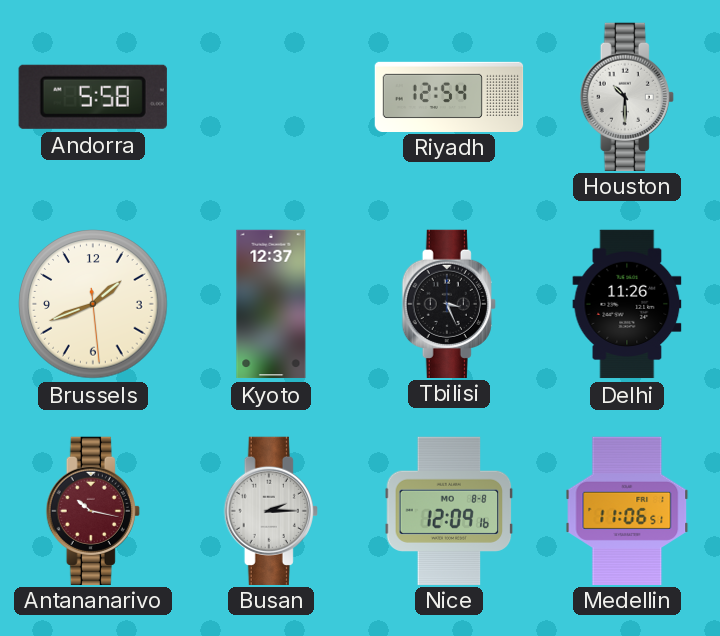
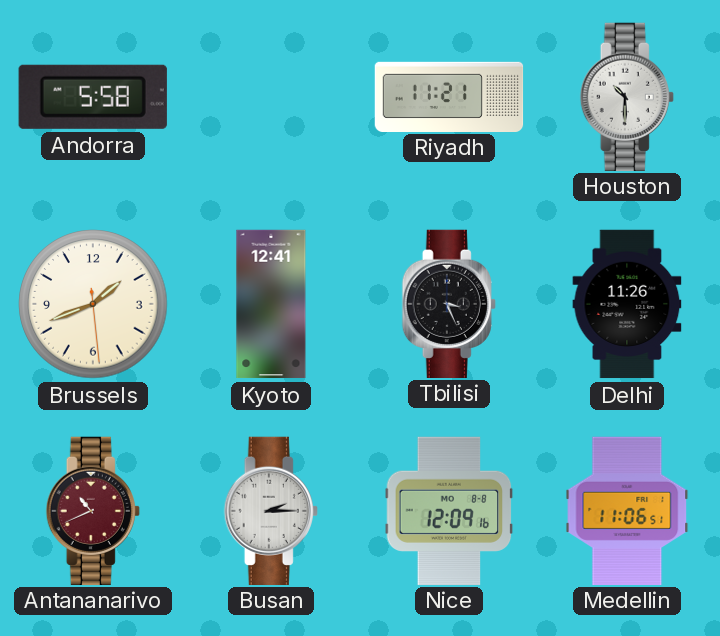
Riyadh: 12:54 -> 11:21
Kyoto: 12:37 -> 12:41
Antananarivo: 10:17 -> 10:41
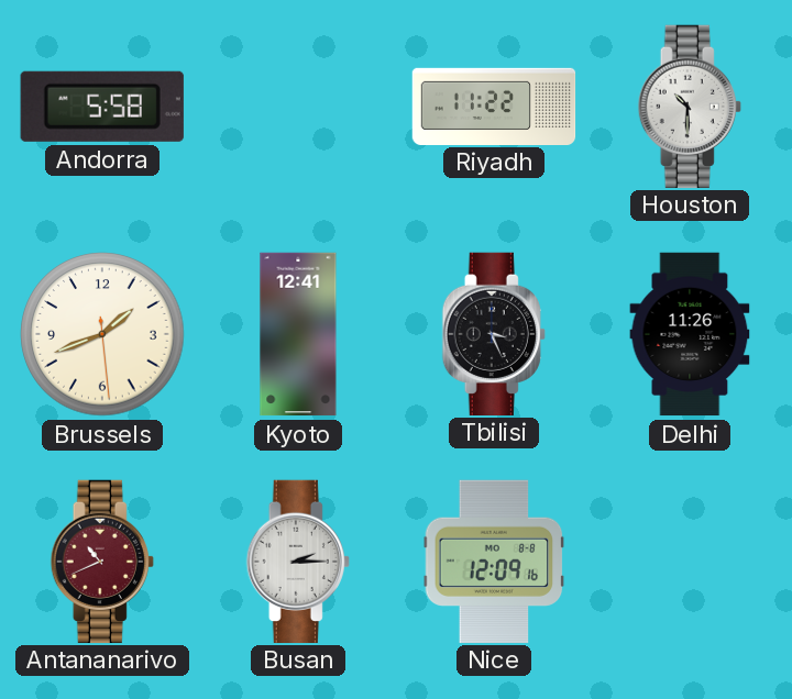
Riyadh: 11:21 -> 11:22
Medellin: 11:06 -> none
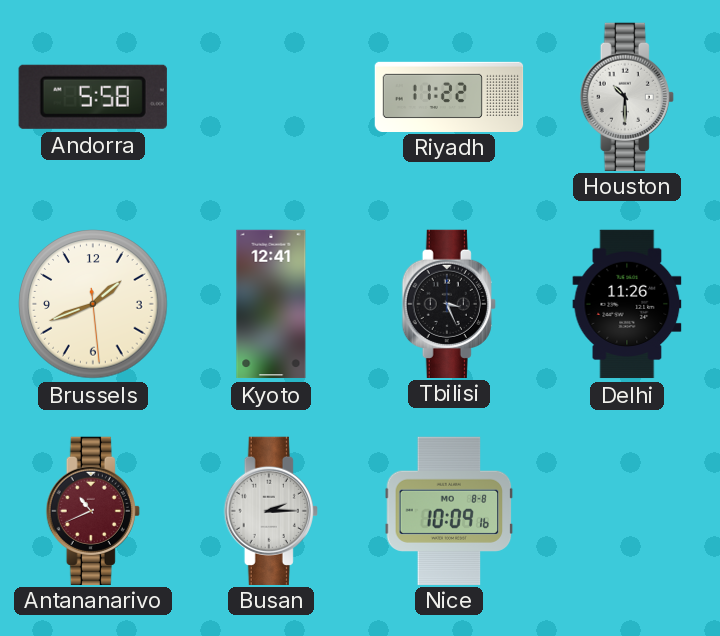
Nice: 12:09 -> 10:09
